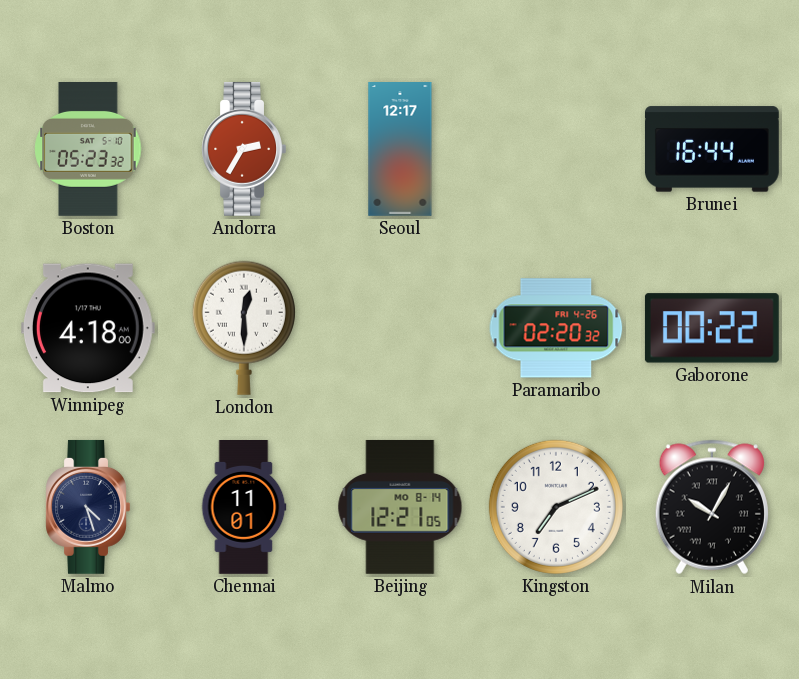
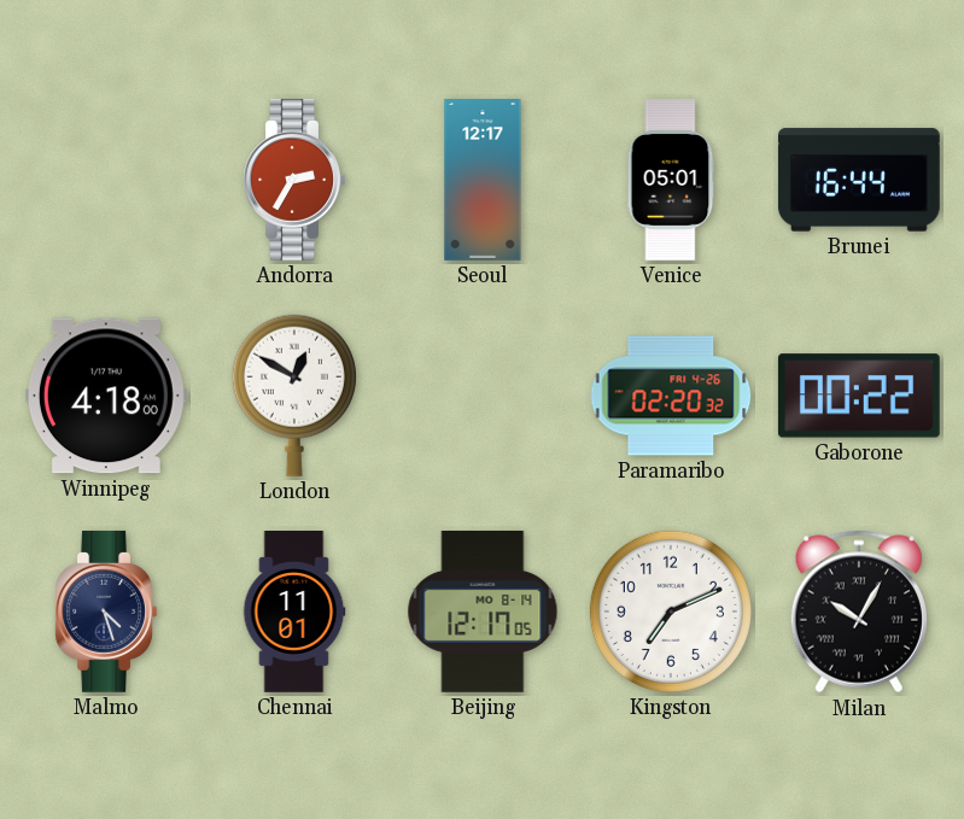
Boston: 05:23 -> none
Venice: none -> 05:01
London: 12:30 -> 12:50
Beijing: 12:21 -> 12:17
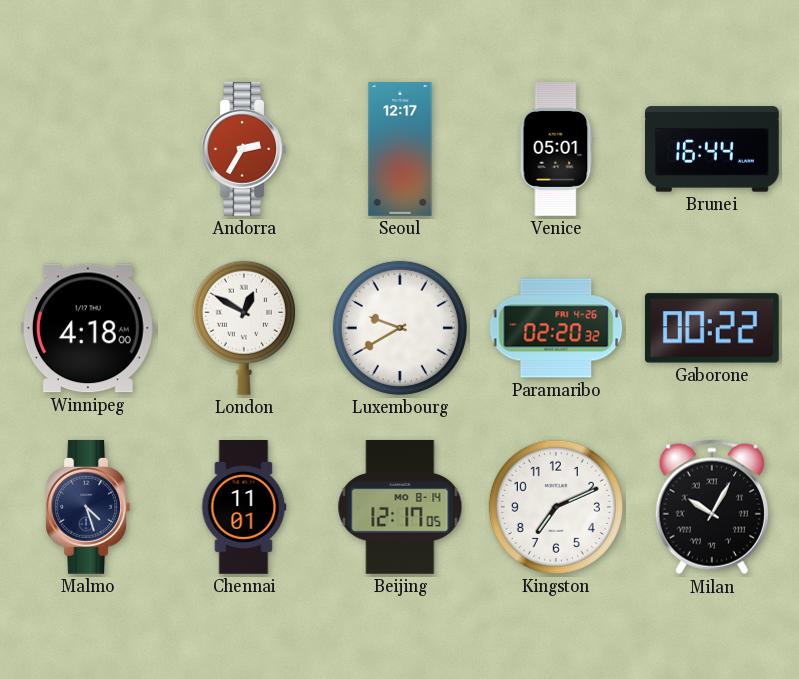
Luxembourg: none -> 9:40
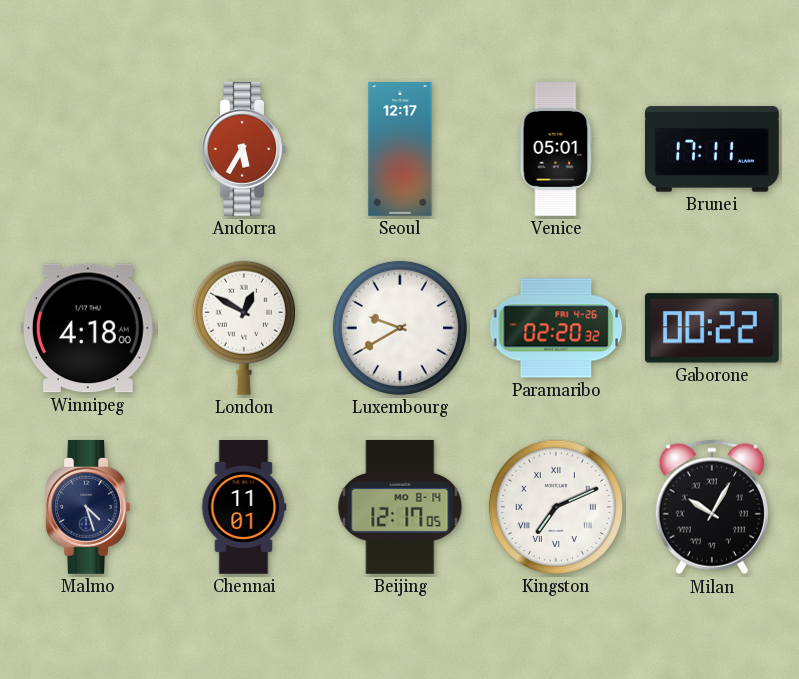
Andorra: 2:35 -> 5:35
Brunei: 16:44 -> 17:11
Kingston numerals: Arabic -> Roman
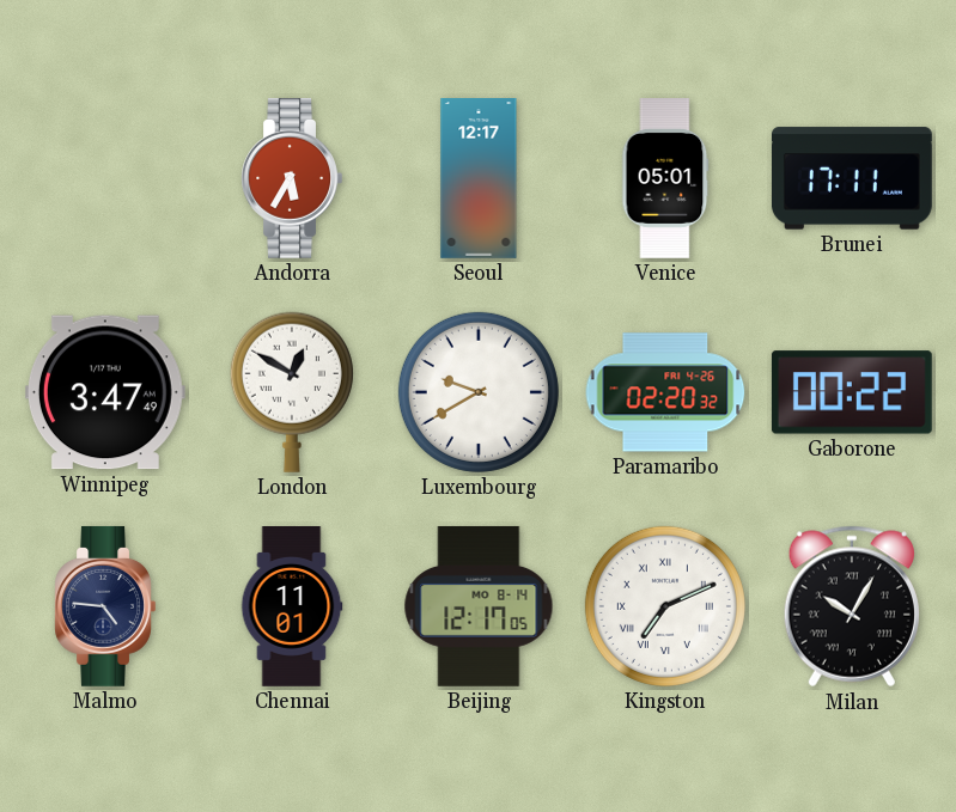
Winnipeg: 4:18 -> 3:47
Malmo: 4:27 -> 4:46
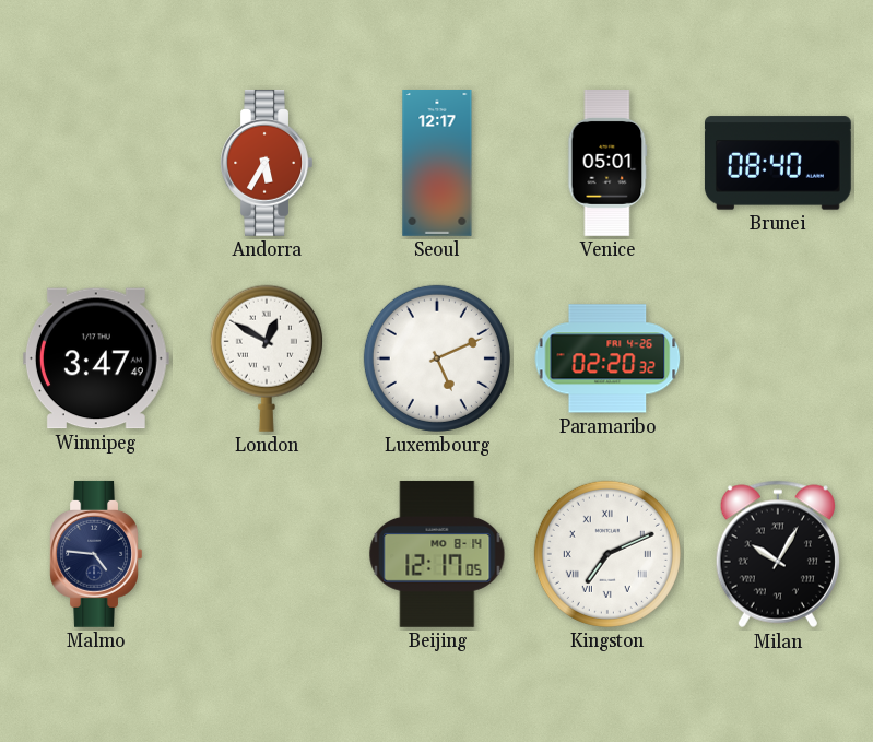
Brunei: 17:11 -> 08:40
Luxembourg: 9:40 -> 5:11
Gaborone: 00:22 -> none
Chennai: 11:01 -> none
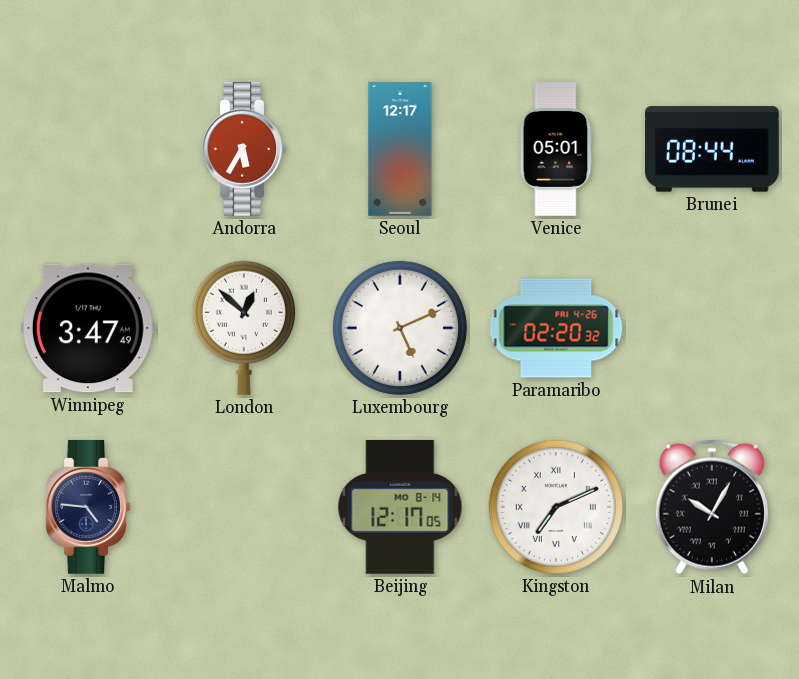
Brunei: 08:40 -> 08:44
London: 12:50 -> 12:52
